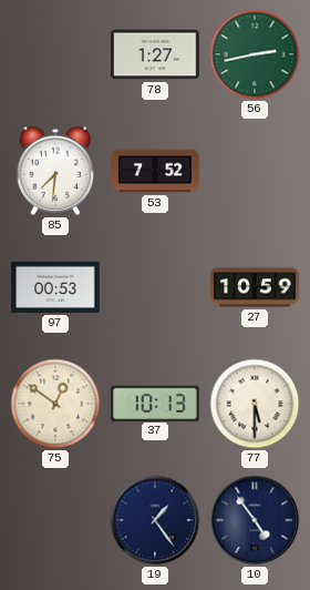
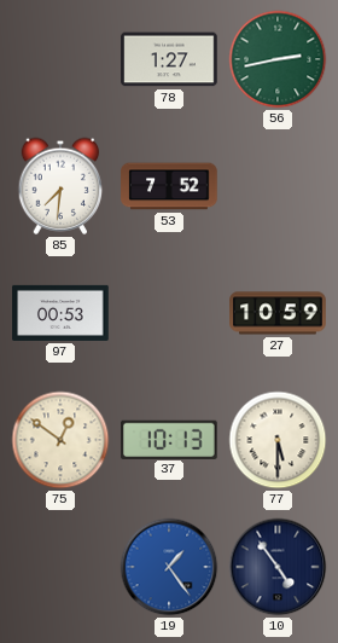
19 dial: navy -> blue
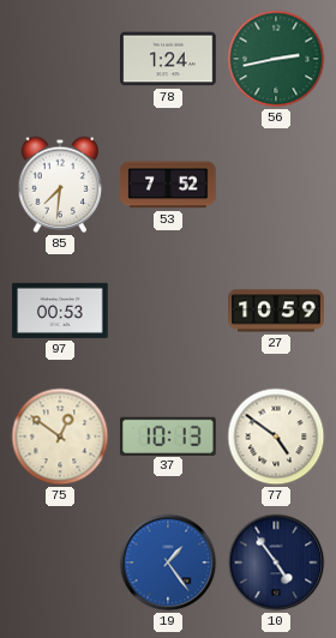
78: 1:27 -> 1:24
77: 5:30 -> 4:51
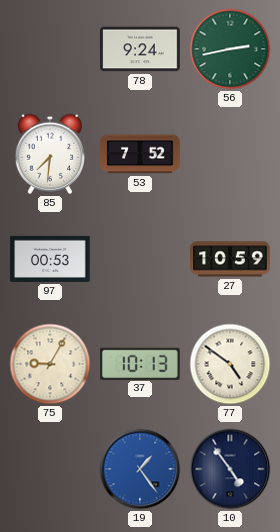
78: 1:24 -> 9:24
75: 12:51 -> 9:05
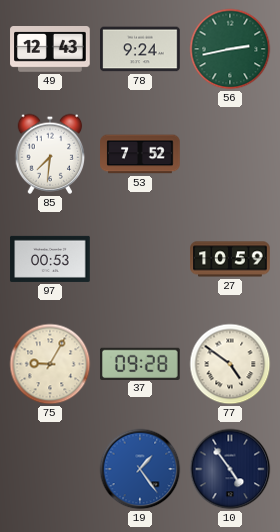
49: none -> 12:43
37: 10:13 -> 09:28
